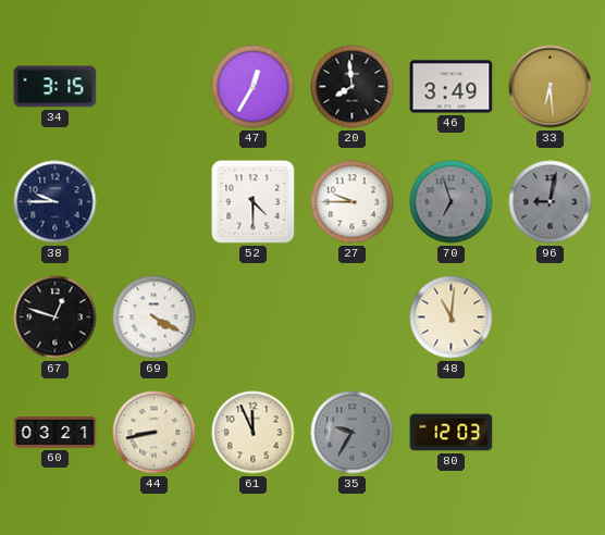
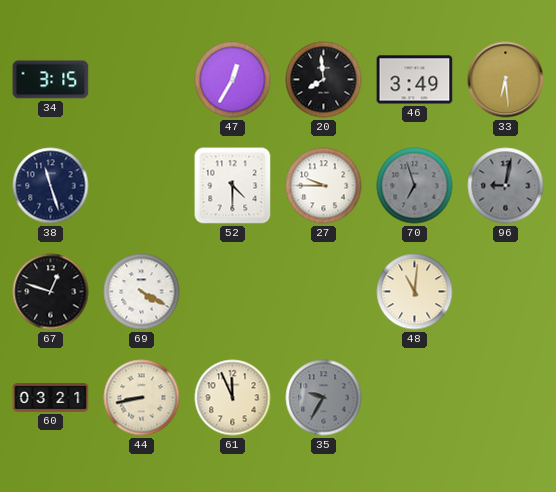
38: 9:45 -> 11:27
80: 12:03 -> none
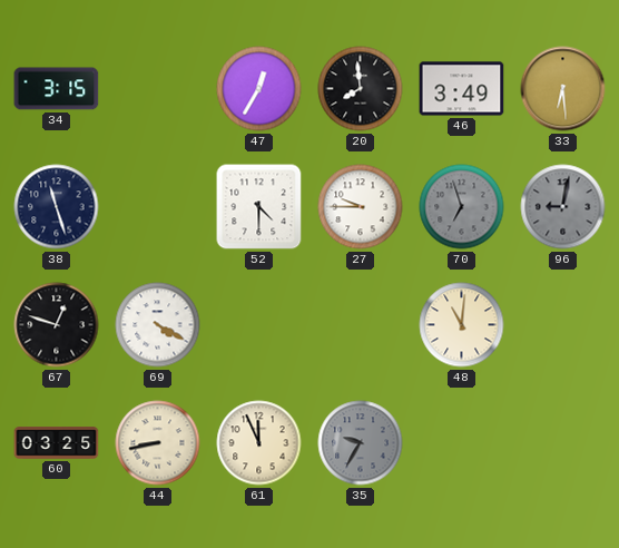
60: 03:21 -> 03:25
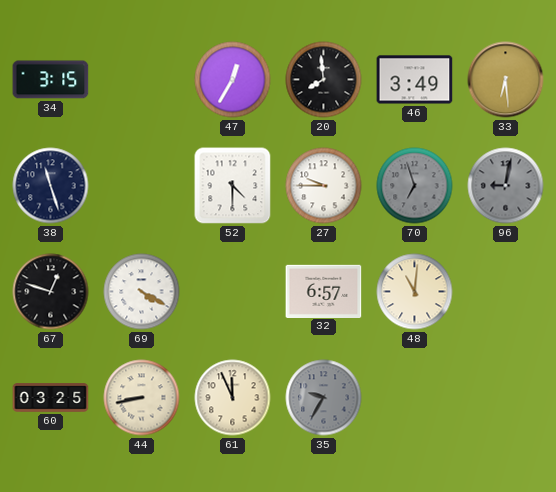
32: none -> 6:57
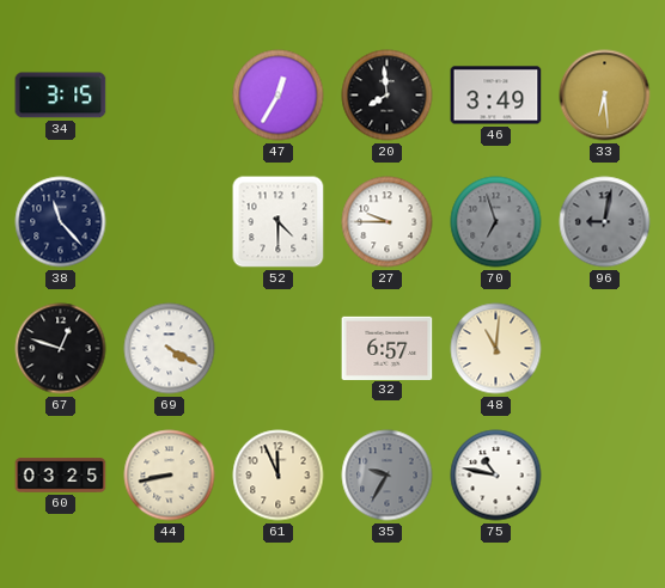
38: 11:27 -> 11:23
75: none -> 10:47
